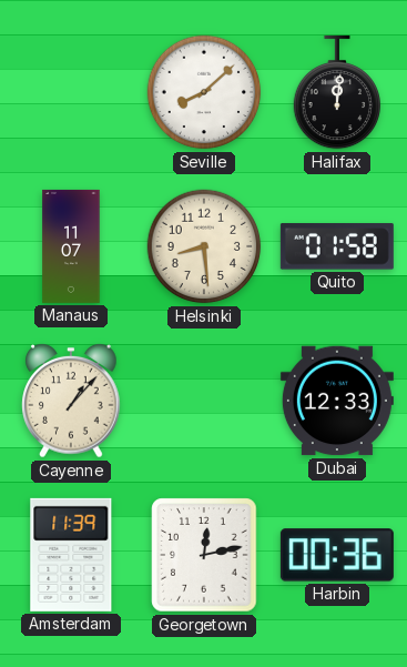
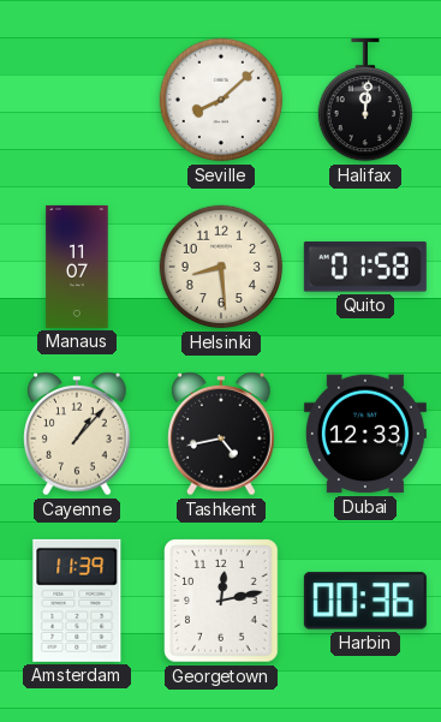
Tashkent: none -> 4:43
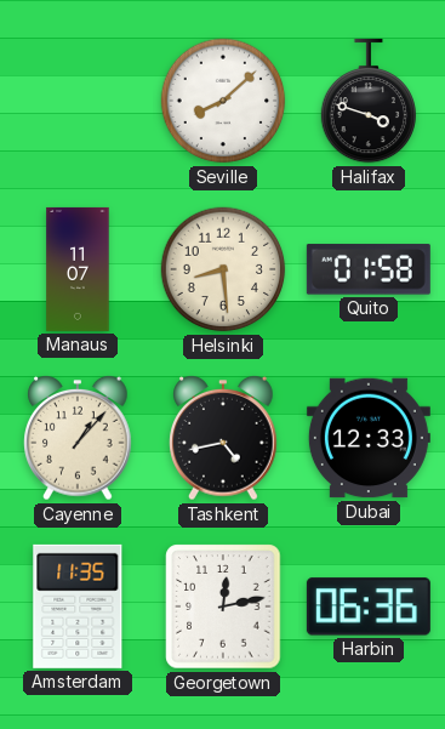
Halifax: 12:01 -> 3:48
Amsterdam: 11:39 -> 11:35
Harbin: 00:36 -> 06:36
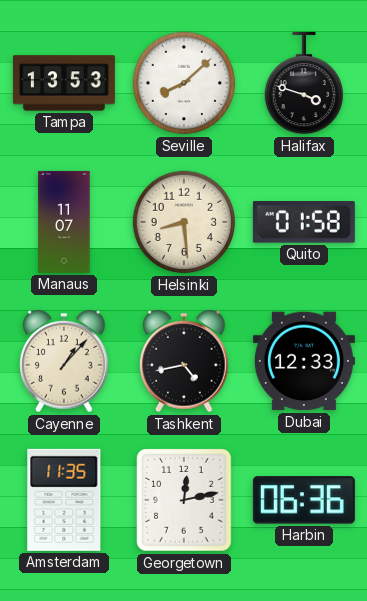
Tampa: none -> 13:53
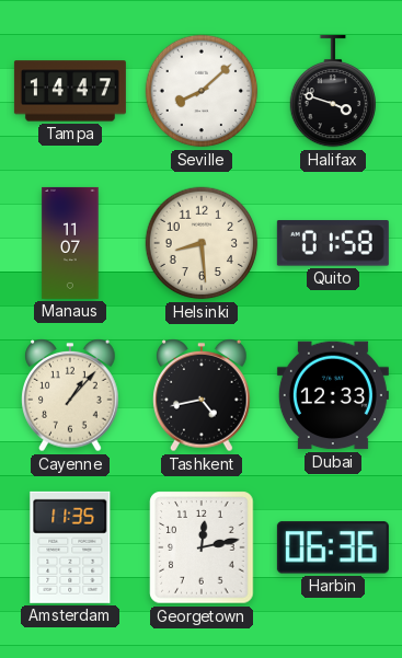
Tampa: 13:53 -> 14:47
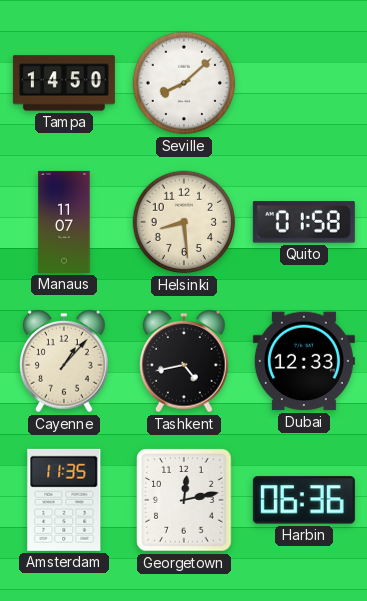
Tampa: 14:47 -> 14:50
Halifax: 3:48 -> none
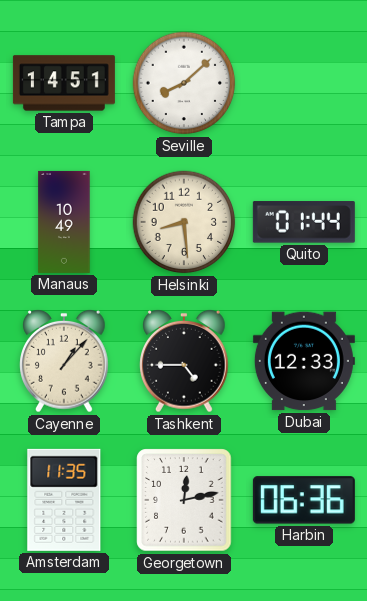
Tampa: 14:50 -> 14:51
Manaus: 11:07 -> 10:49
Quito: 01:58 -> 01:44
Tashkent: 4:43 -> 4:45
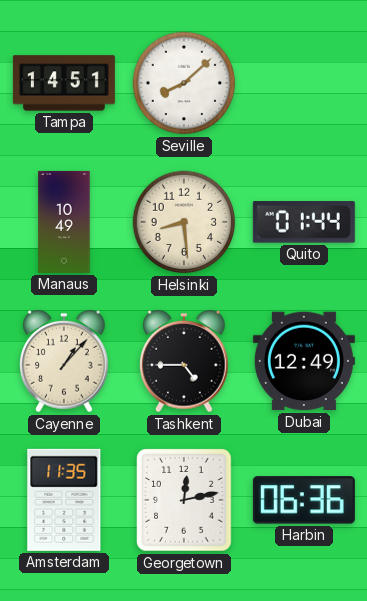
Dubai: 12:33 -> 12:49
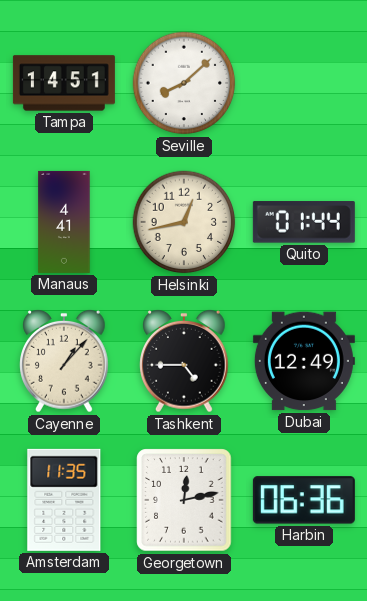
Manaus: 10:49 -> 4:41
Helsinki: 8:29 -> 12:43
